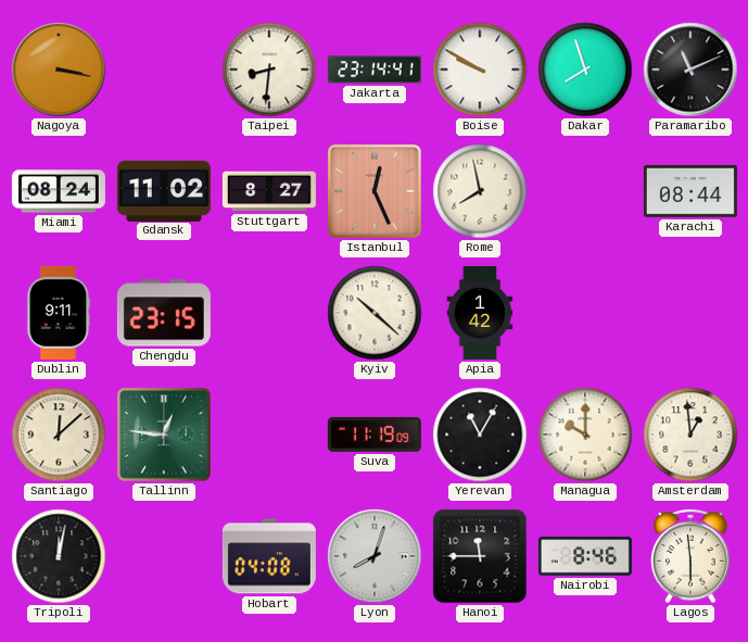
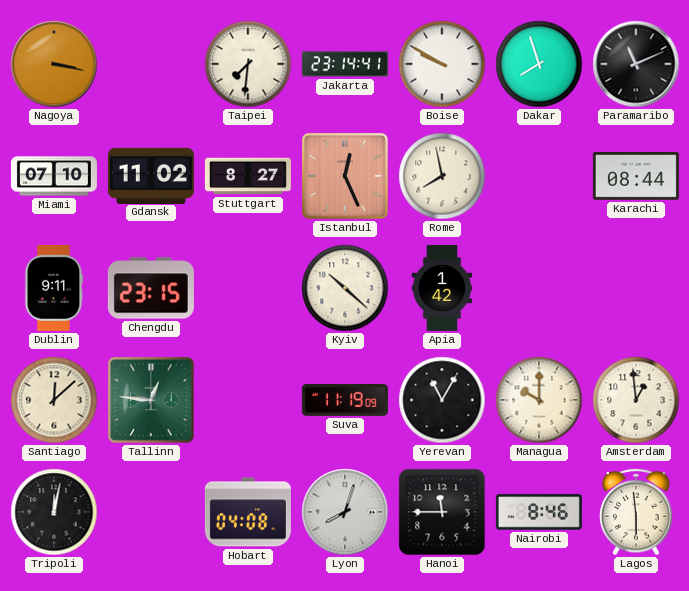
Taipei: 8:31 -> 7:31
Miami: 08:24 -> 07:10
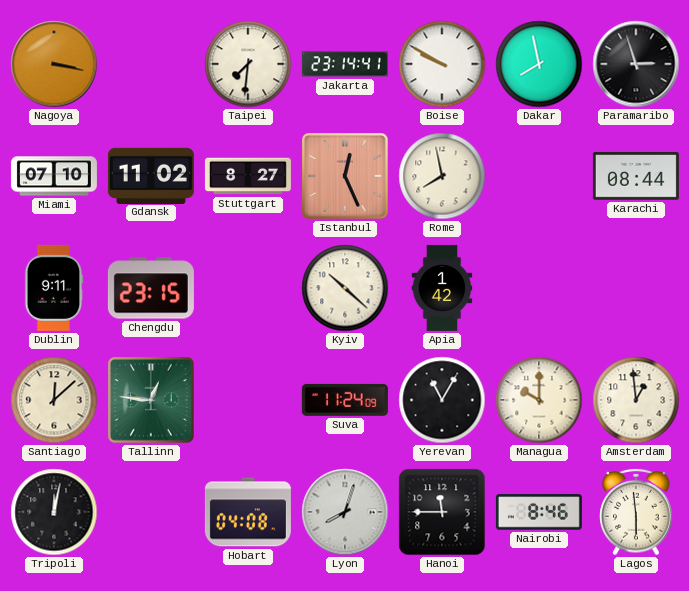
Dakar: 7:57 -> 7:58
Paramaribo: 11:11 -> 2:57
Suva: 11:19 -> 11:24
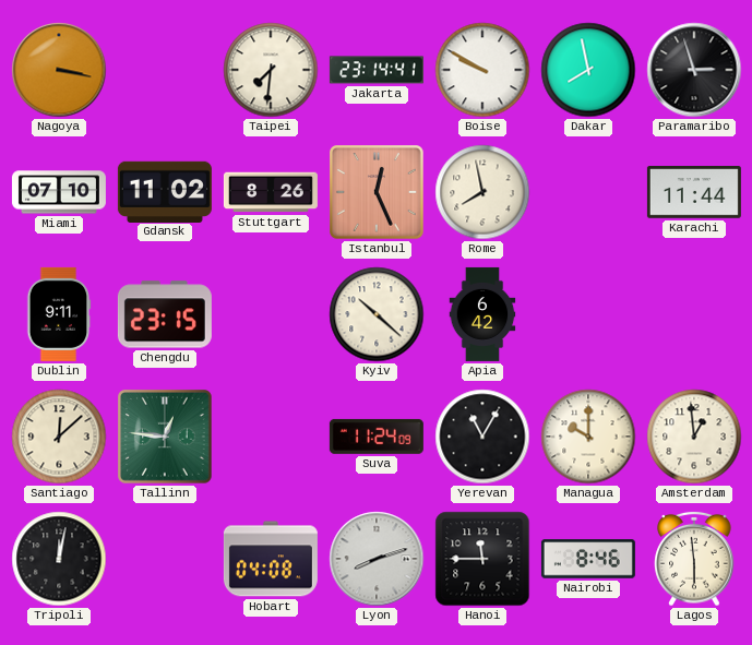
Stuttgart: 8:27 -> 8:26
Karachi: 08:44 -> 11:44
Apia: 1:42 -> 6:42
Lyon: 8:03 -> 8:12
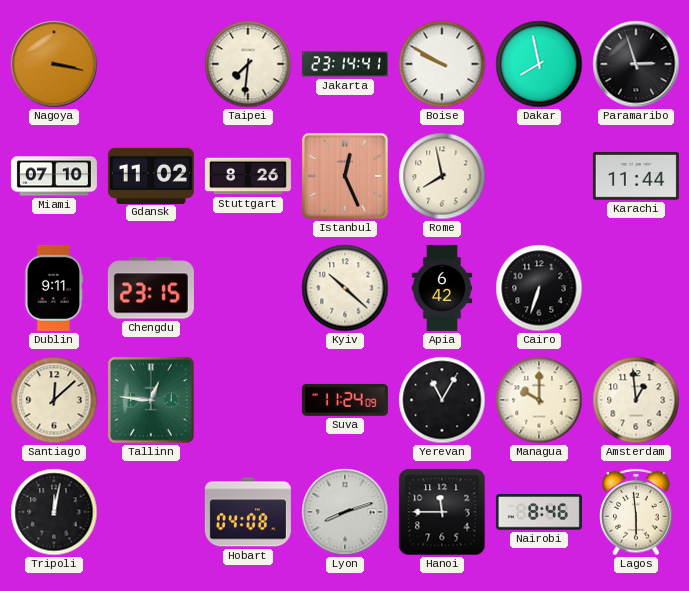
Cairo: none -> 6:33
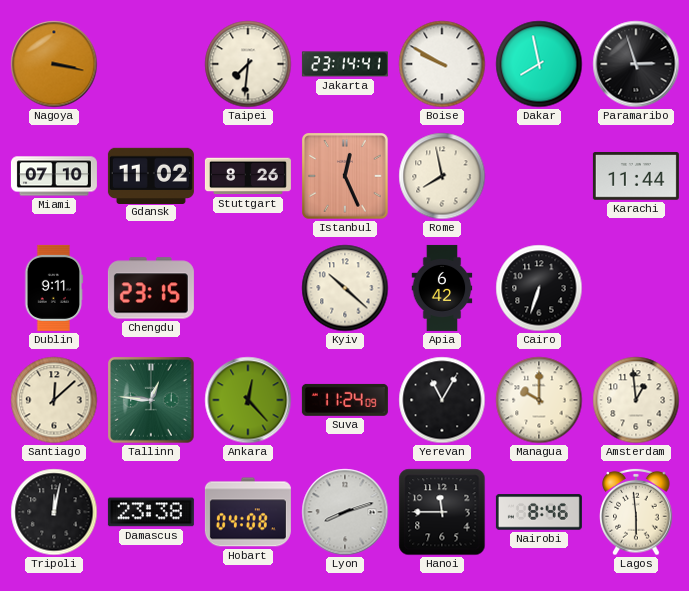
Ankara: none -> 12:23
Damascus: none -> 23:38
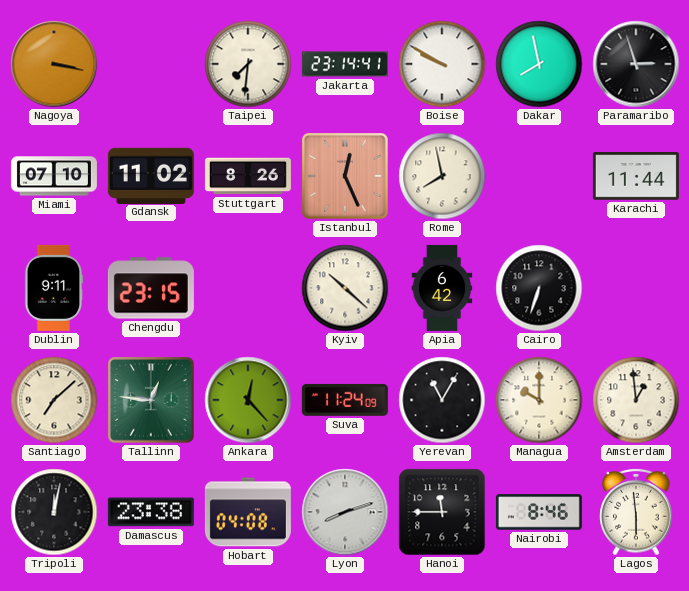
Santiago: 12:08 -> 7:08
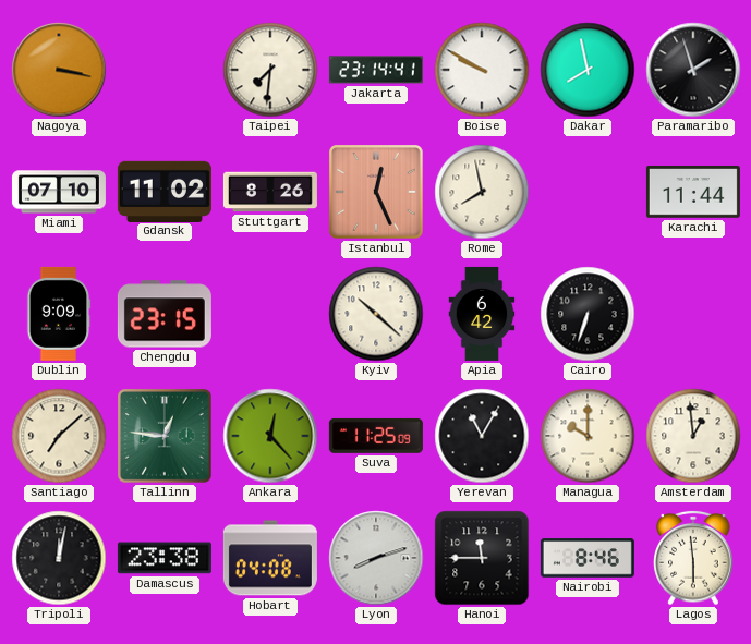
Paramaribo: 2:57 -> 1:57
Dublin: 9:11 -> 9:09
Suva: 11:24 -> 11:25
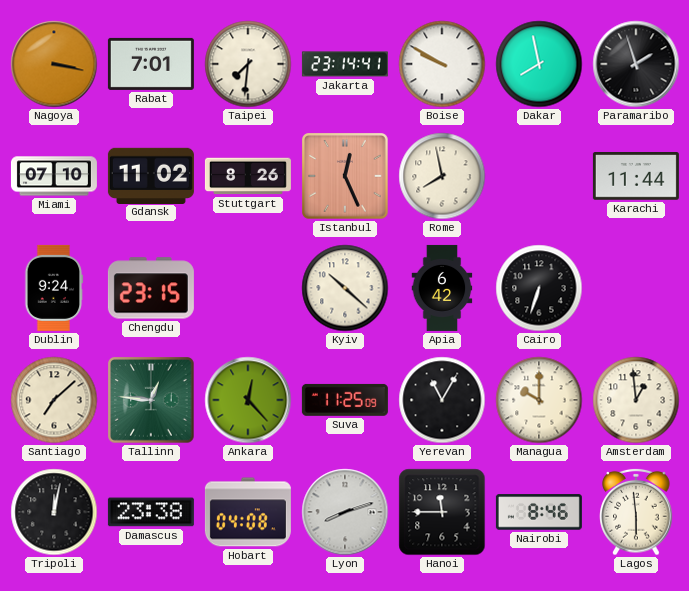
Rabat: none -> 7:01
Dublin: 9:09 -> 9:24
